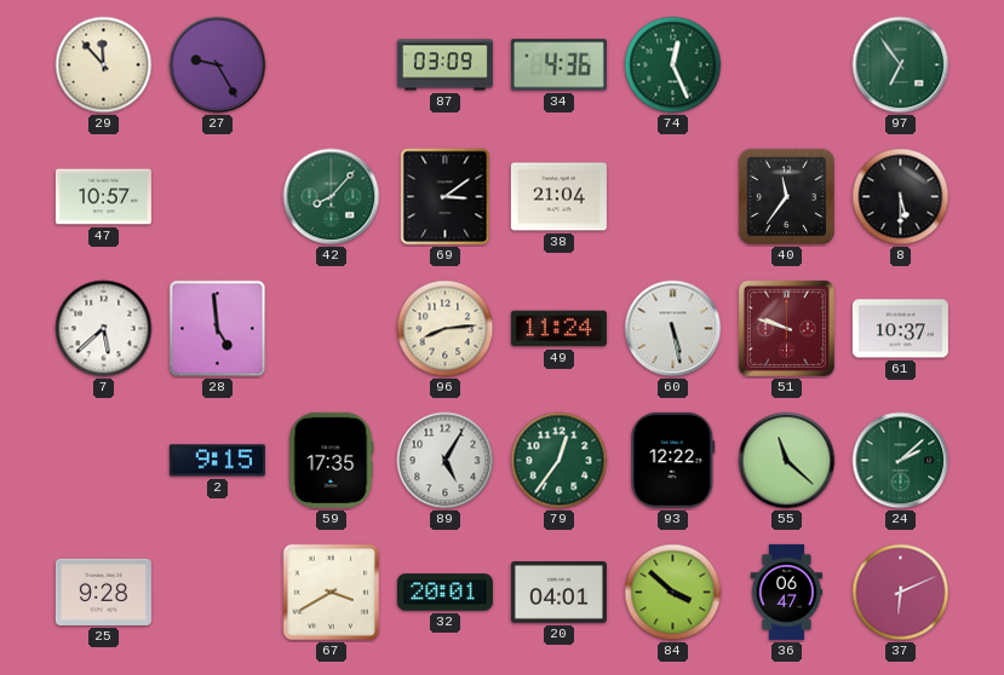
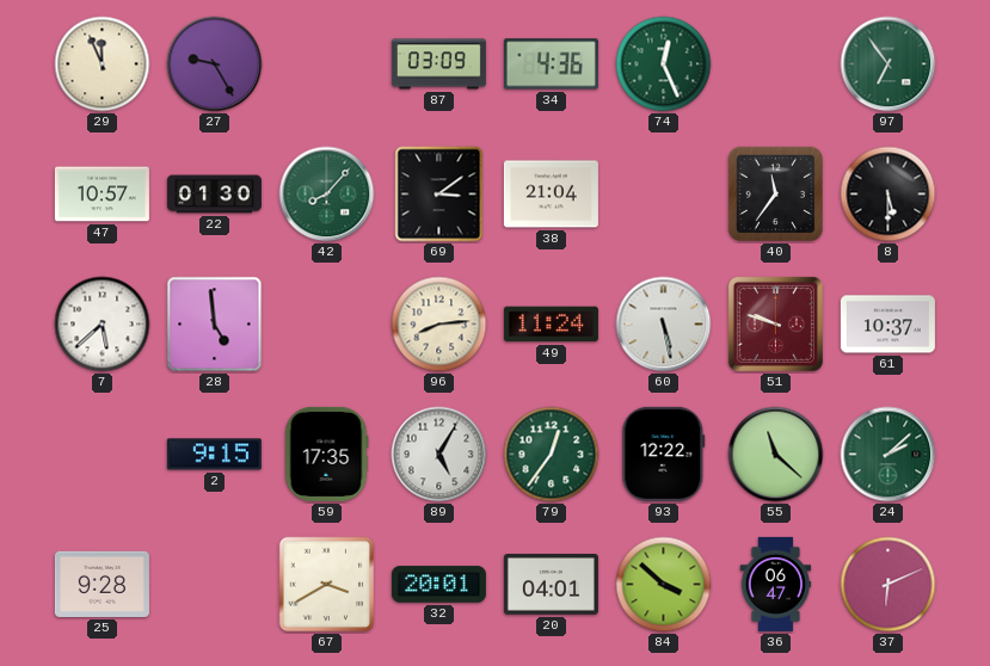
29: 11:53 -> 11:56
22: none -> 01:30
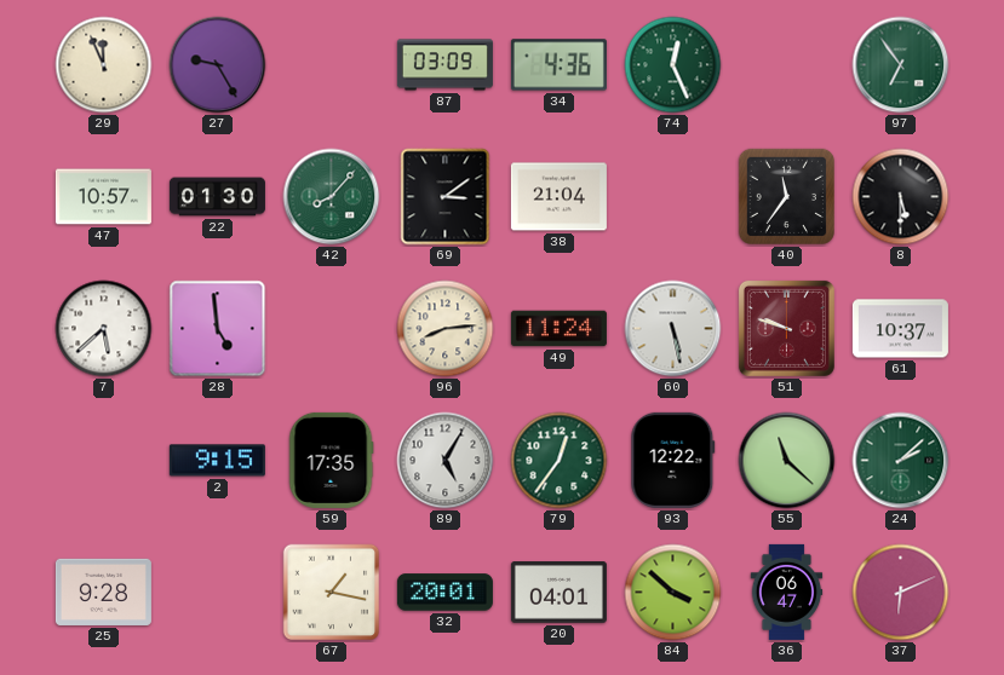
67: 3:40 -> 1:17
